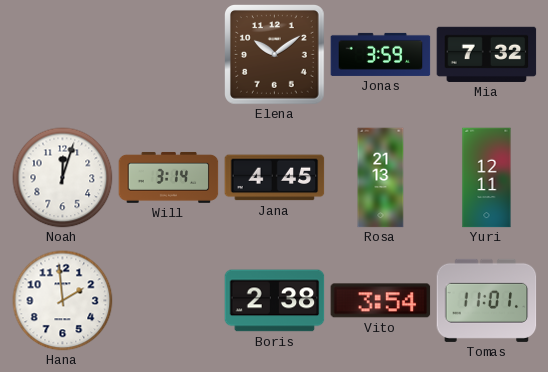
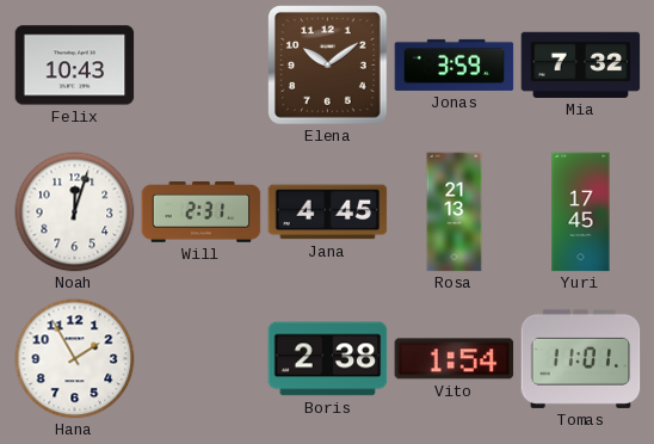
Felix: none -> 10:43
Will: 3:14 -> 2:31
Yuri: 12:11 -> 17:45
Hana: 1:59 -> 1:55
Vito: 3:54 -> 1:54
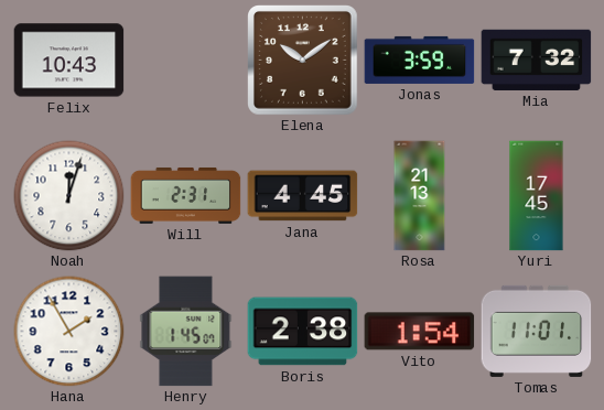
Henry: none -> 1:45
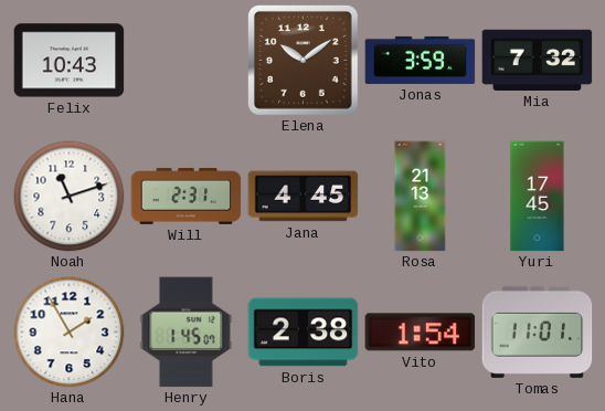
Noah: 12:03 -> 11:12
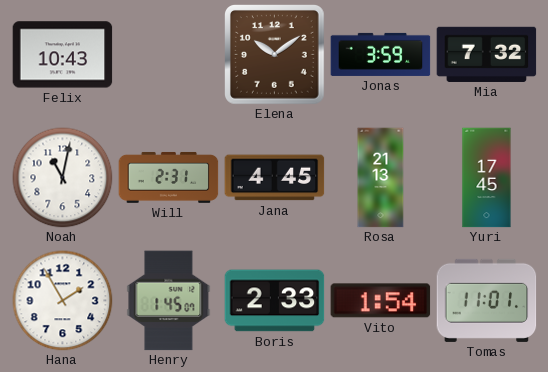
Noah: 11:12 -> 11:02
Boris: 2:38 -> 2:33
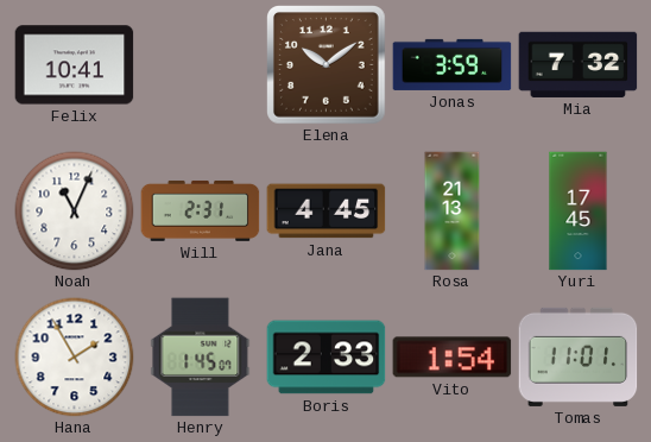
Felix: 10:43 -> 10:41
Noah: 11:02 -> 11:04
